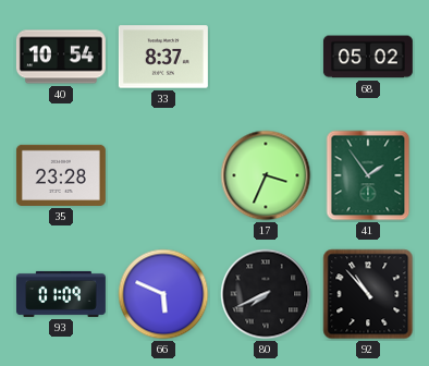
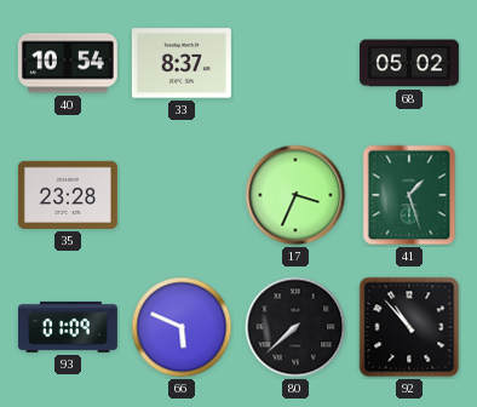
41: 1:54 -> 1:27
80: 7:41 -> 7:38
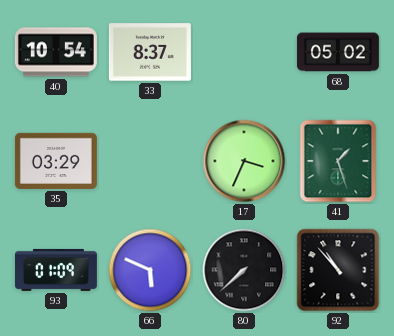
35: 23:28 -> 03:29
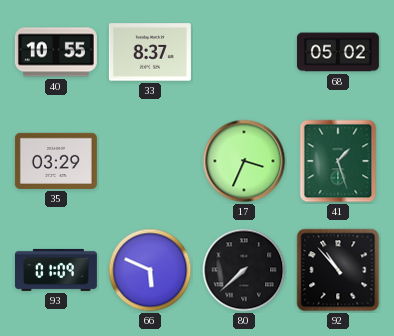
40: 10:54 -> 10:55
